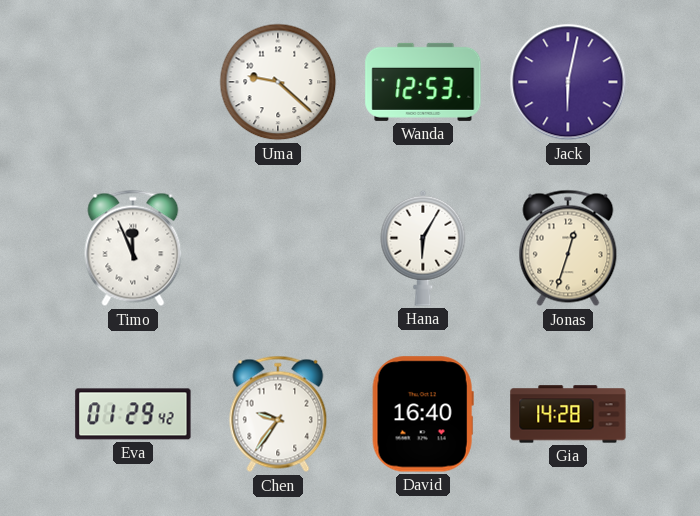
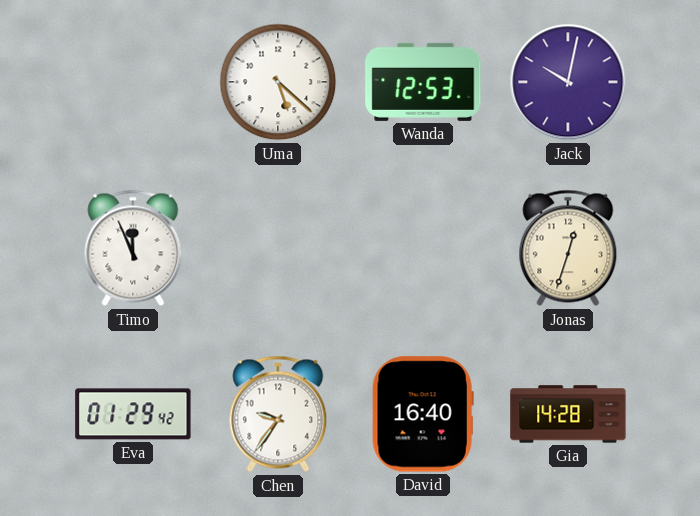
Uma: 9:22 -> 5:22
Jack: 6:02 -> 10:02
Hana: 6:05 -> none
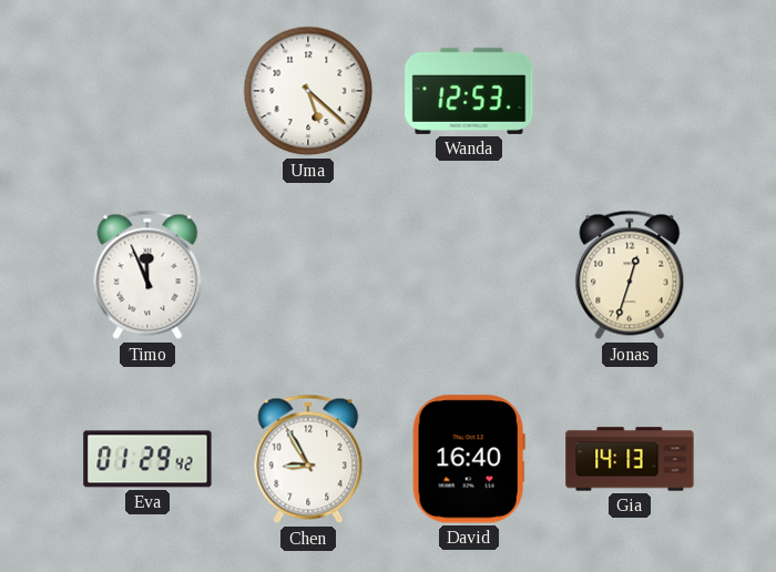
Jack: 10:02 -> none
Chen: 9:36 -> 8:55
Gia: 14:28 -> 14:13
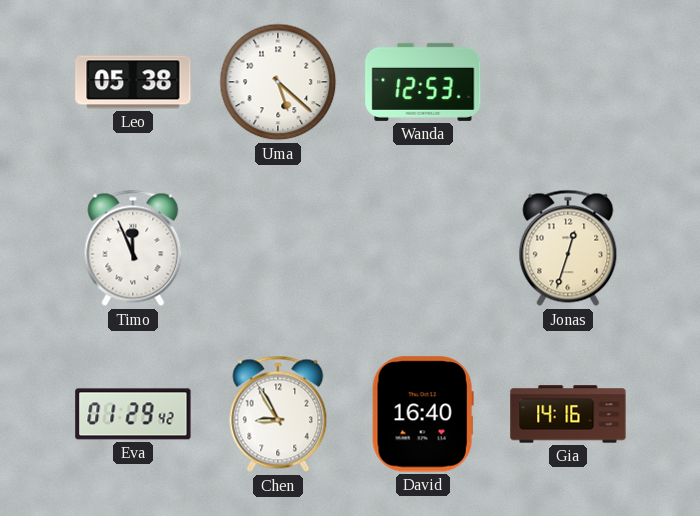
Leo: none -> 05:38
Gia: 14:13 -> 14:16
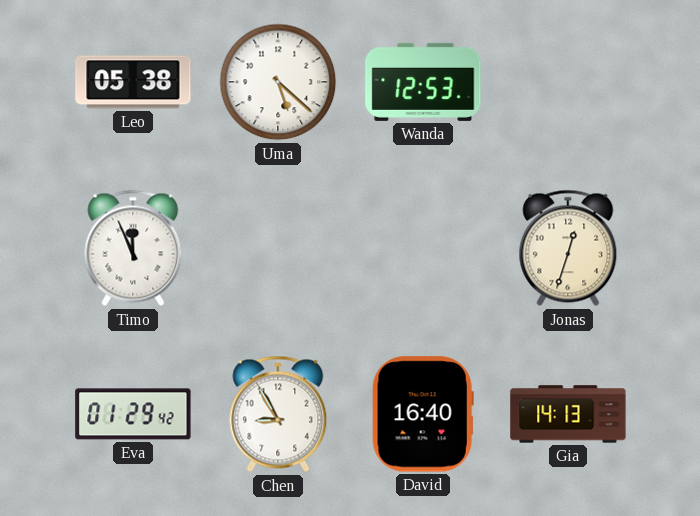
Gia: 14:16 -> 14:13
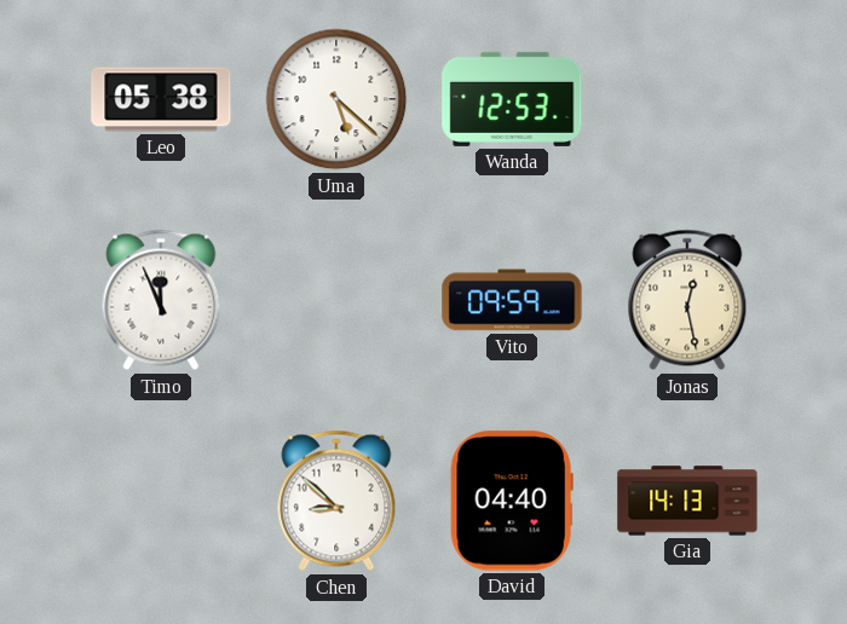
Vito: none -> 09:59
Jonas: 12:33 -> 12:28
Eva: 01:29 -> none
Chen: 8:55 -> 8:52
David: 16:40 -> 04:40
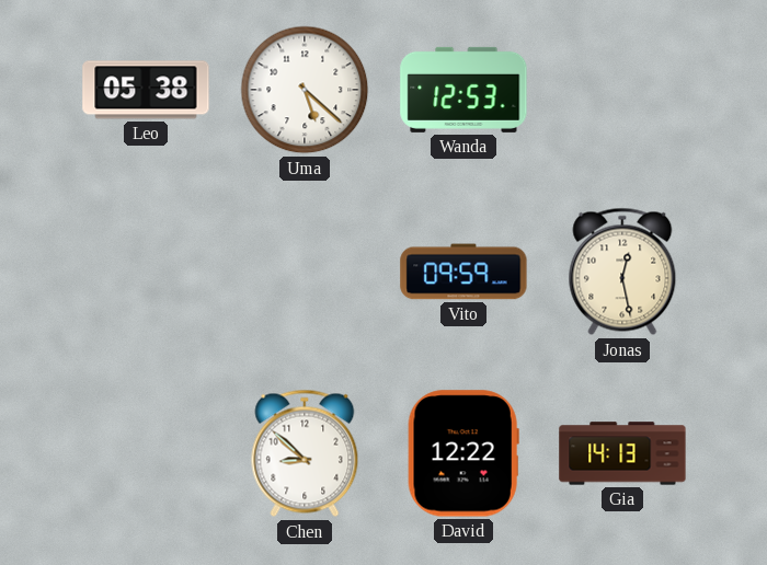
Timo: 11:56 -> none
David: 04:40 -> 12:22
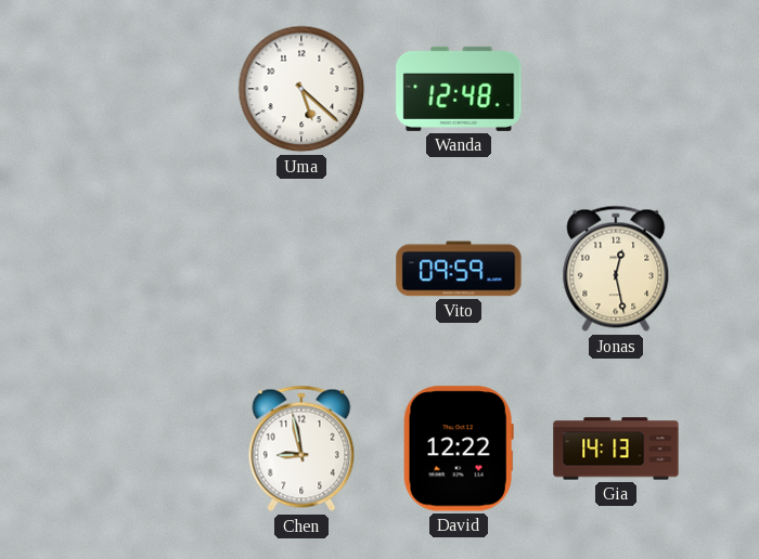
Leo: 05:38 -> none
Wanda: 12:53 -> 12:48
Chen: 8:52 -> 8:58
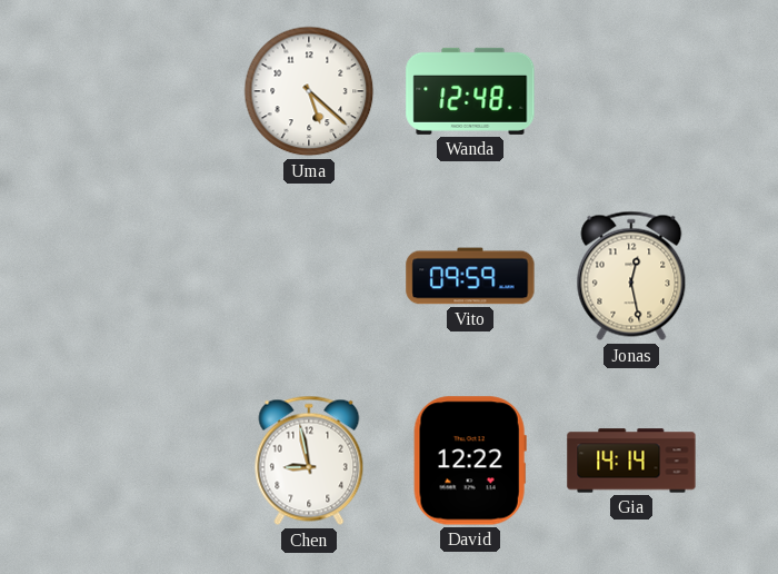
Gia: 14:13 -> 14:14
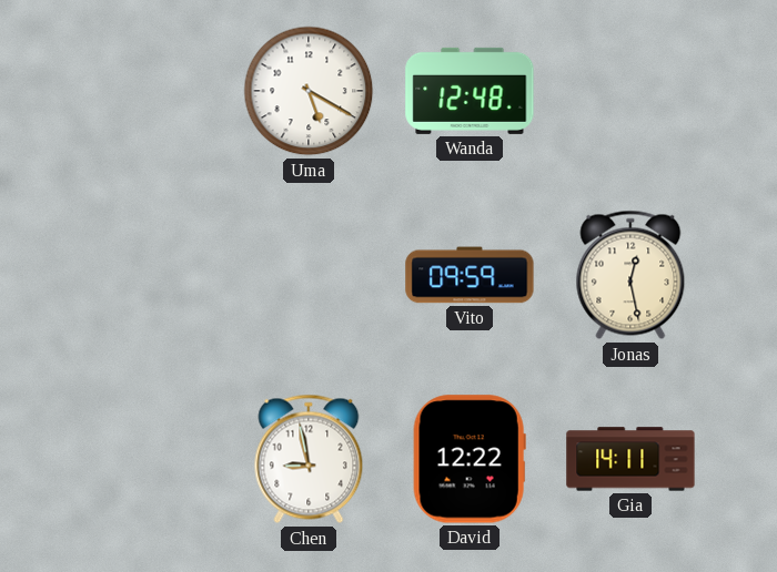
Uma: 5:22 -> 5:20
Gia: 14:14 -> 14:11
